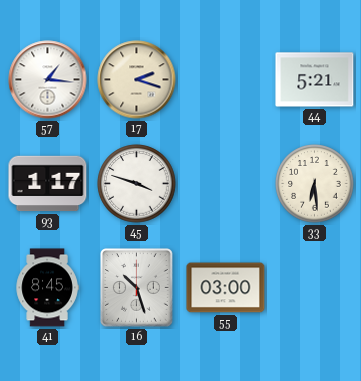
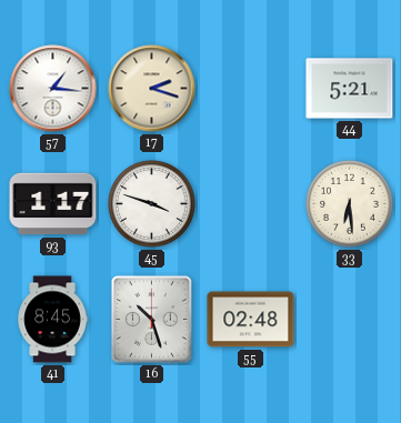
55: 03:00 -> 02:48
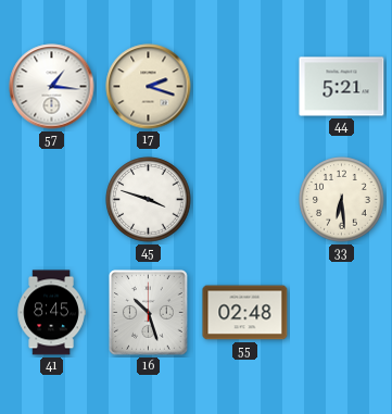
93: 1:17 -> none
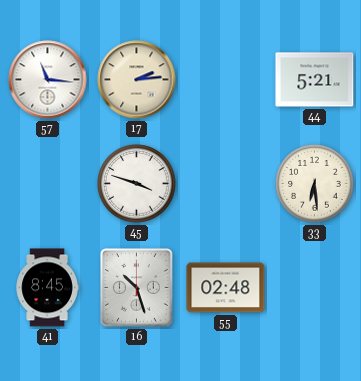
57: 1:16 -> 11:16
17: 2:18 -> 2:14
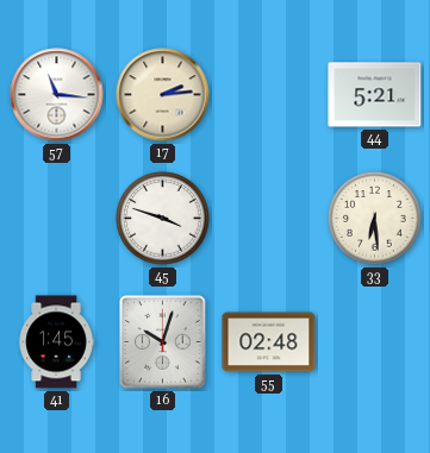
41: 8:45 -> 1:45
16: 10:27 -> 10:03
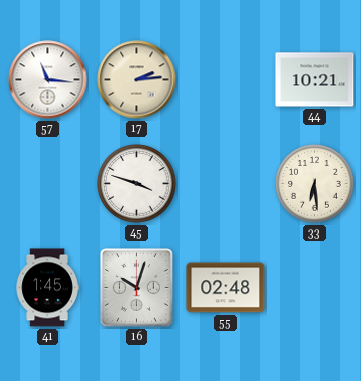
44: 5:21 -> 10:21
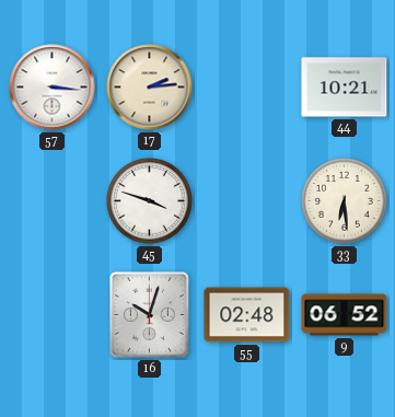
57: 11:16 -> 3:16
41: 1:45 -> none
9: none -> 06:52
